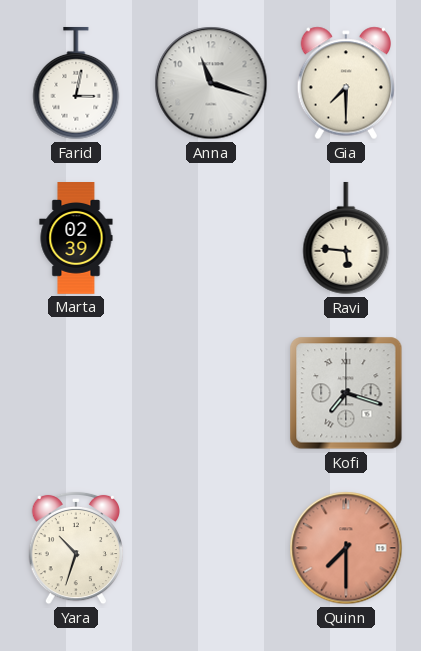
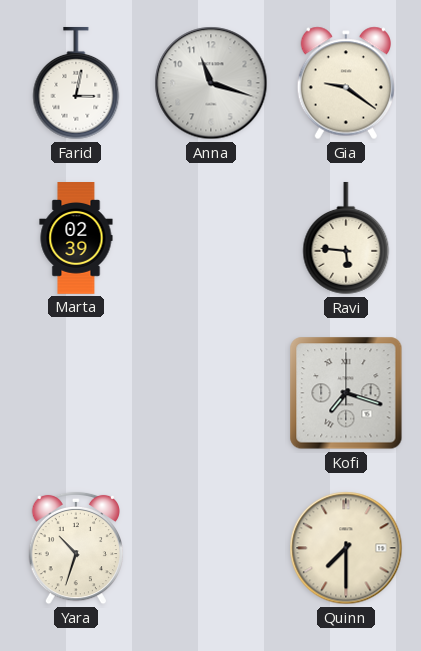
Gia: 7:30 -> 9:21
Quinn dial: salmon -> cream
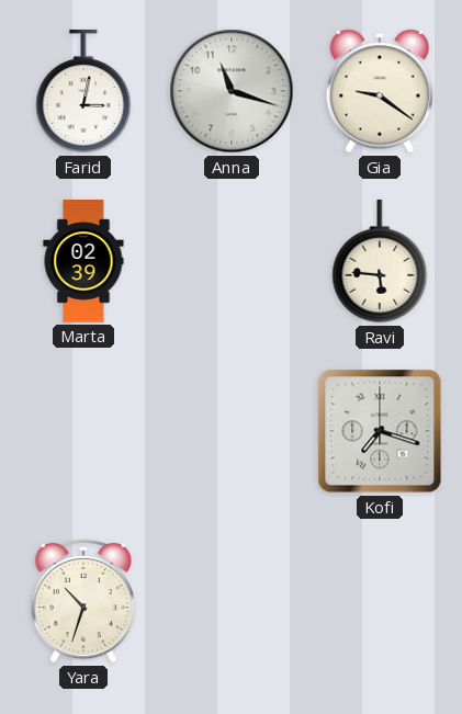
Quinn: 7:30 -> none
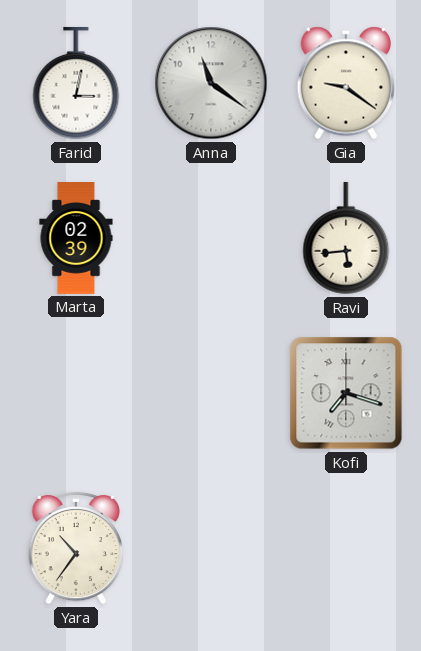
Anna: 11:18 -> 11:21
Ravi: 5:46 -> 5:44
Yara: 10:33 -> 10:36
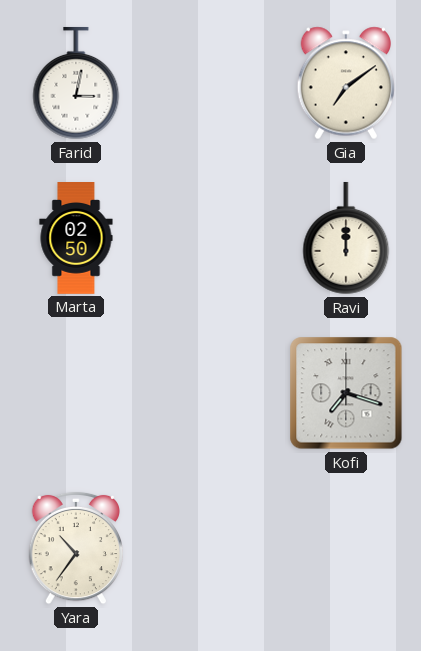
Anna: 11:21 -> none
Gia: 9:21 -> 7:09
Marta: 02:39 -> 02:50
Ravi: 5:44 -> 12:00
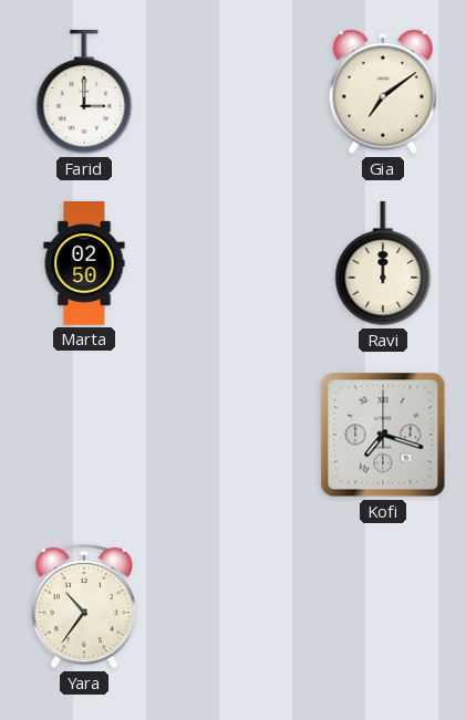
Farid: 3:02 -> 3:00
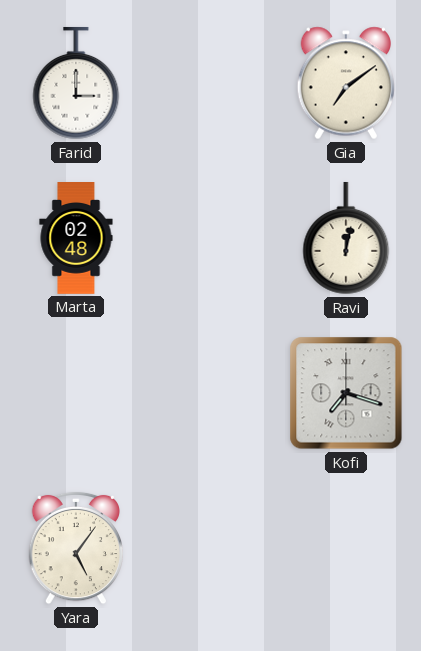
Marta: 02:50 -> 02:48
Ravi: 12:00 -> 12:02
Yara: 10:36 -> 5:06
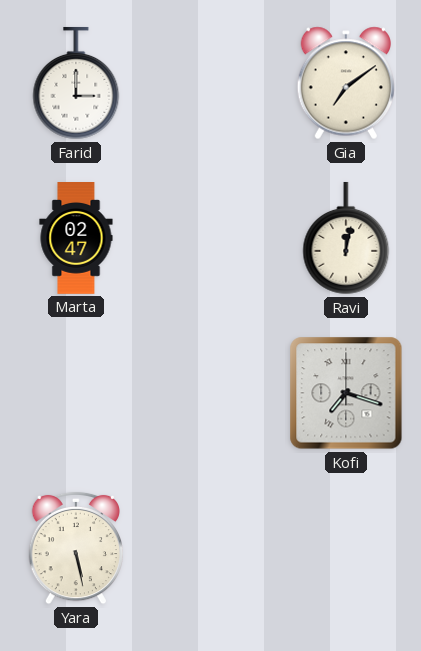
Marta: 02:48 -> 02:47
Yara: 5:06 -> 5:28
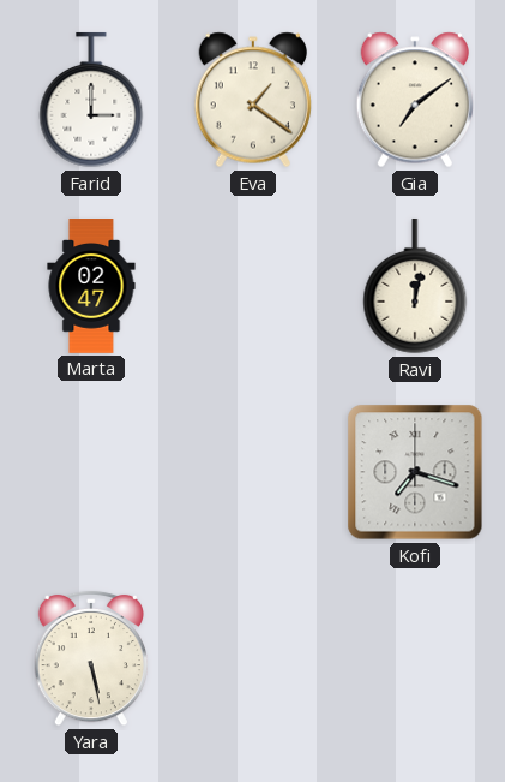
Eva: none -> 1:21
